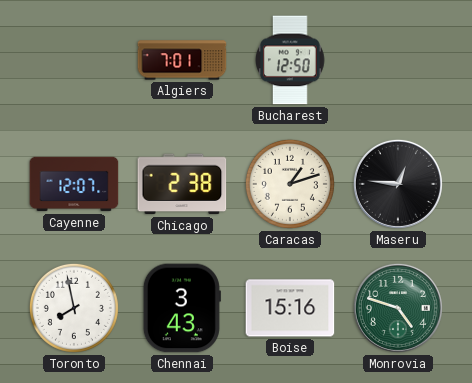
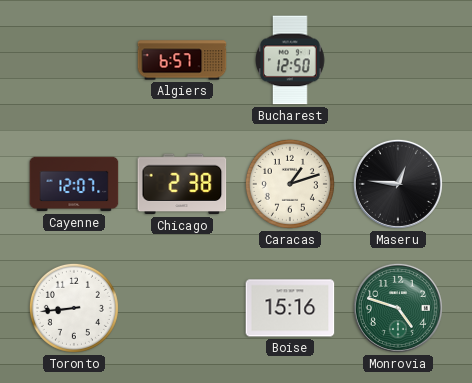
Algiers: 7:01 -> 6:57
Toronto: 7:58 -> 8:44
Chennai: 3:43 -> none
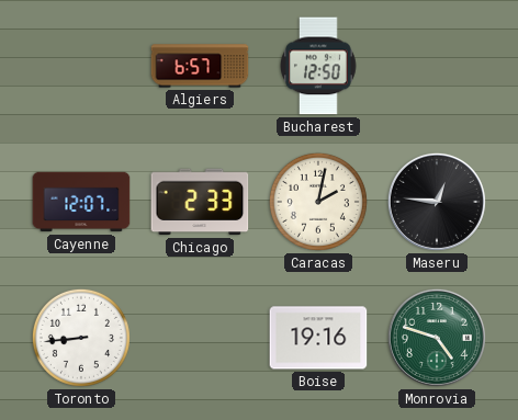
Chicago: 2:38 -> 2:33
Caracas: 1:12 -> 2:02
Boise: 15:16 -> 19:16
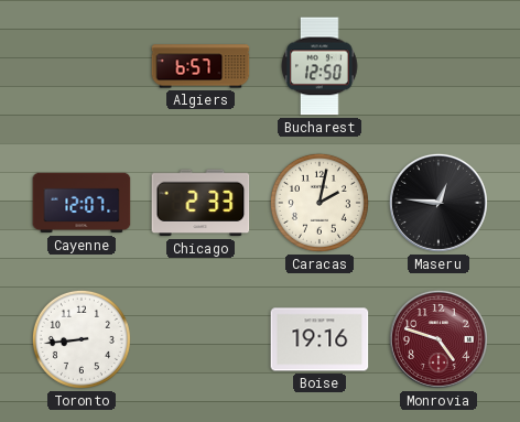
Monrovia dial: green -> burgundy
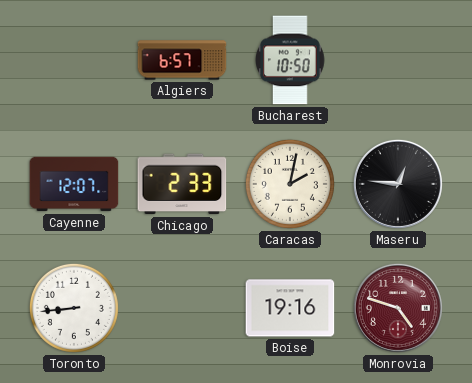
Bucharest: 12:50 -> 10:50
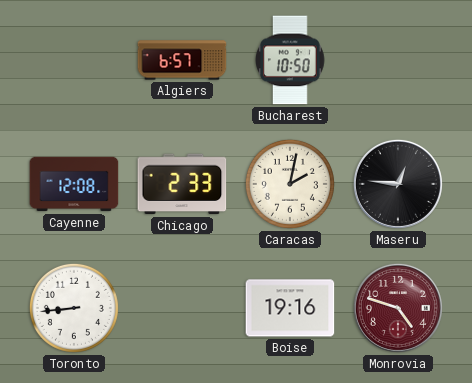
Cayenne: 12:07 -> 12:08
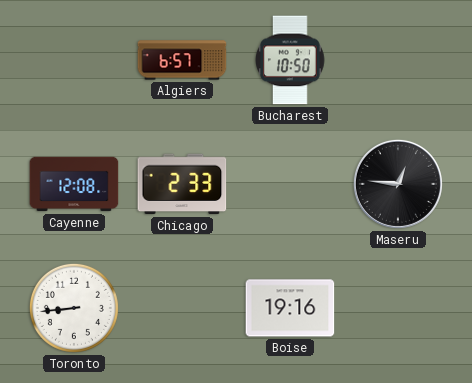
Caracas: 2:02 -> none
Monrovia: 4:48 -> none
